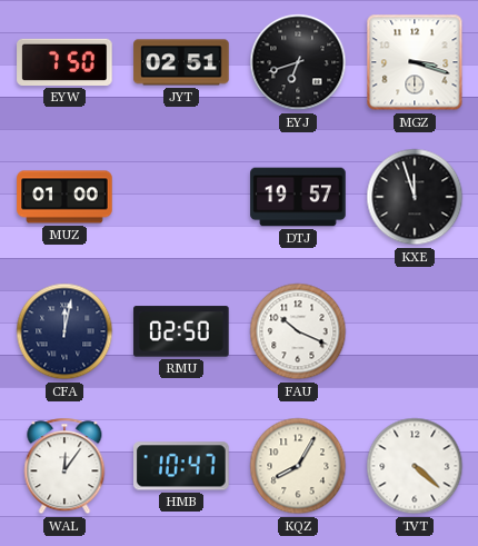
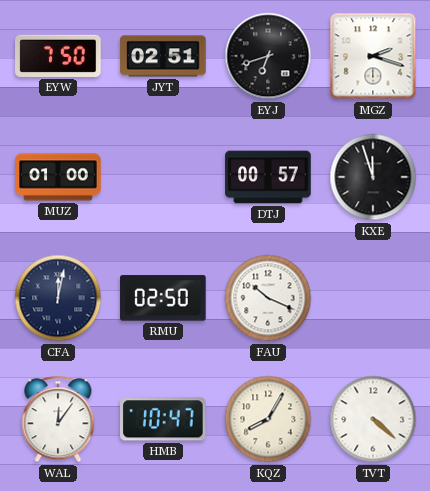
MGZ: 3:18 -> 2:18
DTJ: 19:57 -> 00:57
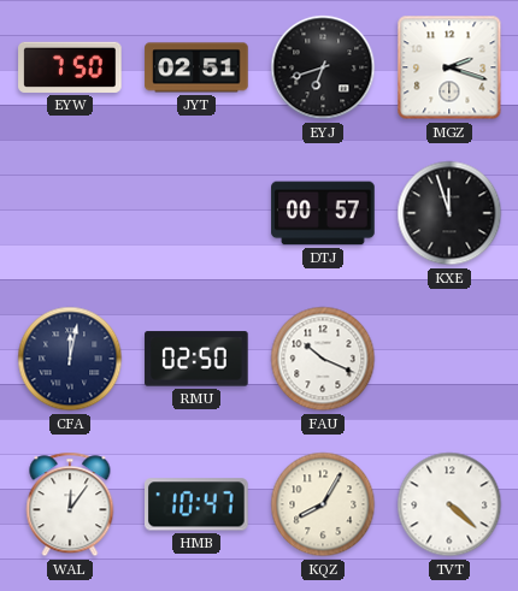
MUZ: 01:00 -> none
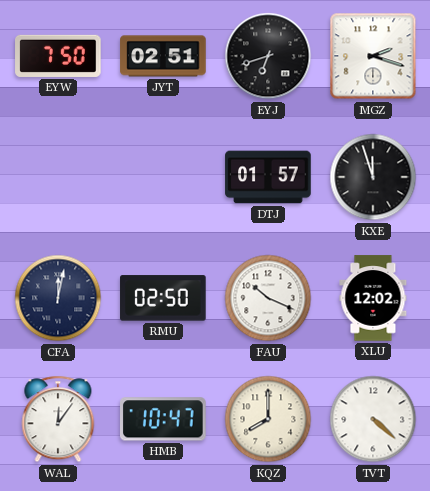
DTJ: 00:57 -> 01:57
XLU: none -> 12:02
KQZ: 8:05 -> 8:00
